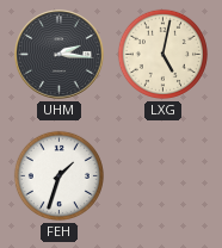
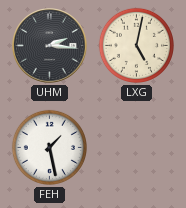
FEH: 1:33 -> 1:28
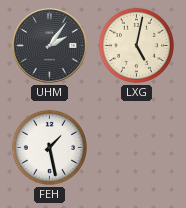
UHM: 2:16 -> 2:06
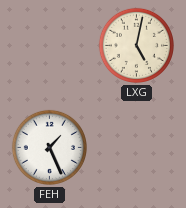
UHM: 2:06 -> none
FEH: 1:28 -> 1:26
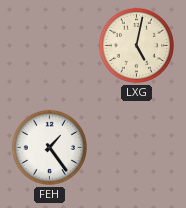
FEH: 1:26 -> 1:24
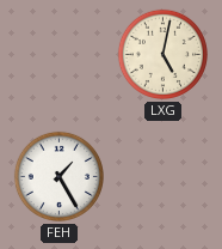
FEH: 1:24 -> 1:25
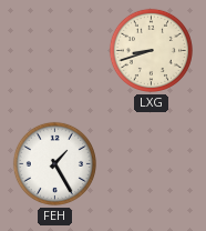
LXG: 5:02 -> 8:42
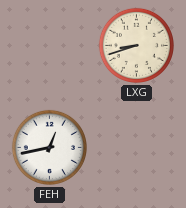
FEH: 1:25 -> 12:43
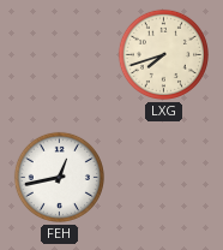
LXG: 8:42 -> 7:42
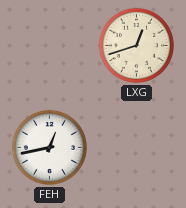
LXG: 7:42 -> 12:42
